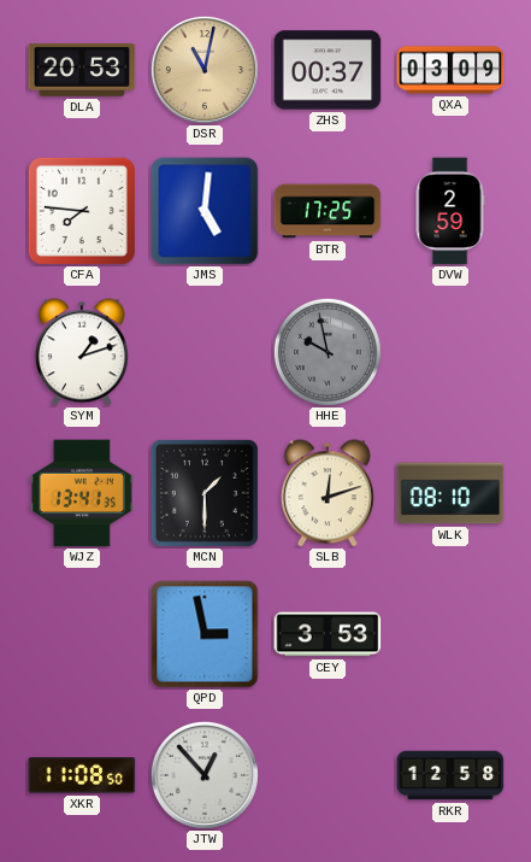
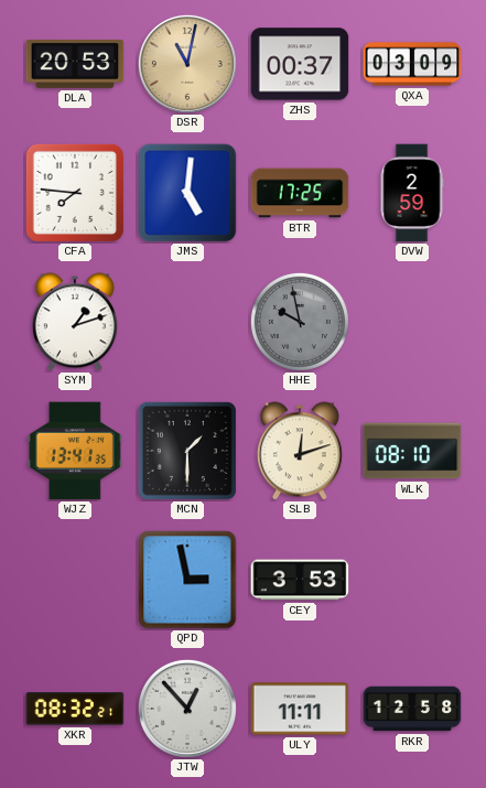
XKR: 11:08 -> 08:32
ULY: none -> 11:11
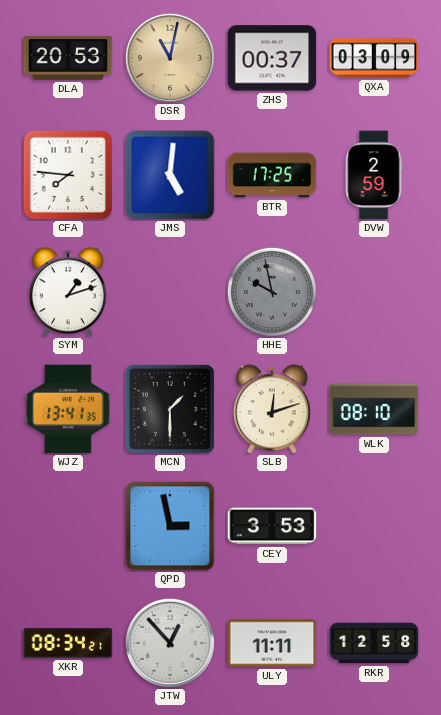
XKR: 08:32 -> 08:34
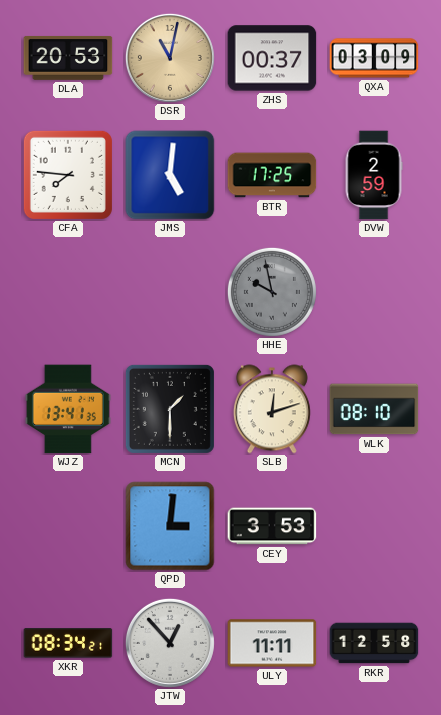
SYM: 1:12 -> none
QPD: 2:58 -> 3:01
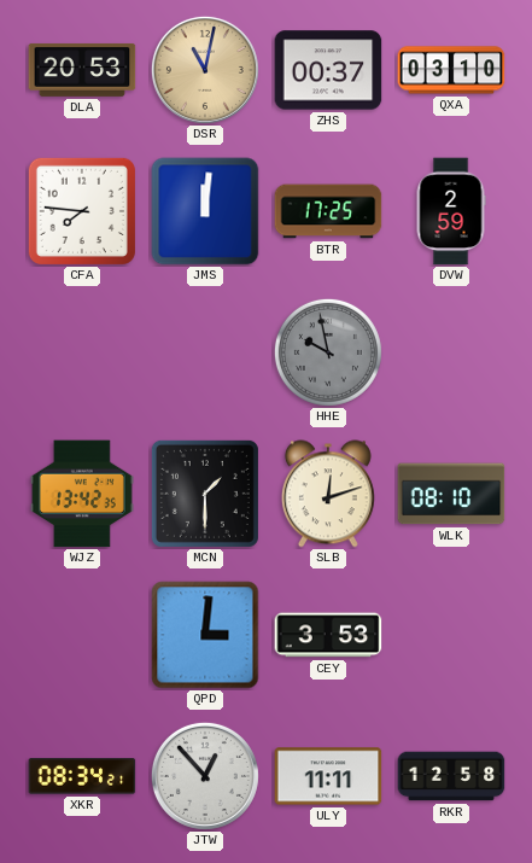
QXA: 03:09 -> 03:10
JMS: 5:01 -> 12:01
WJZ: 13:41 -> 13:42
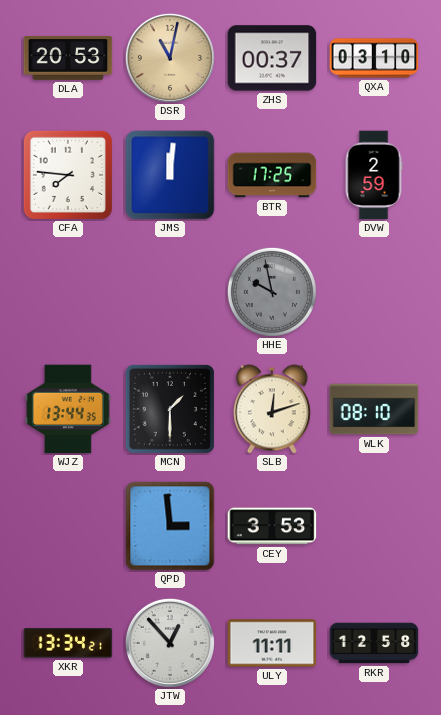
WJZ: 13:42 -> 13:44
QPD: 3:01 -> 2:59
XKR: 08:34 -> 13:34
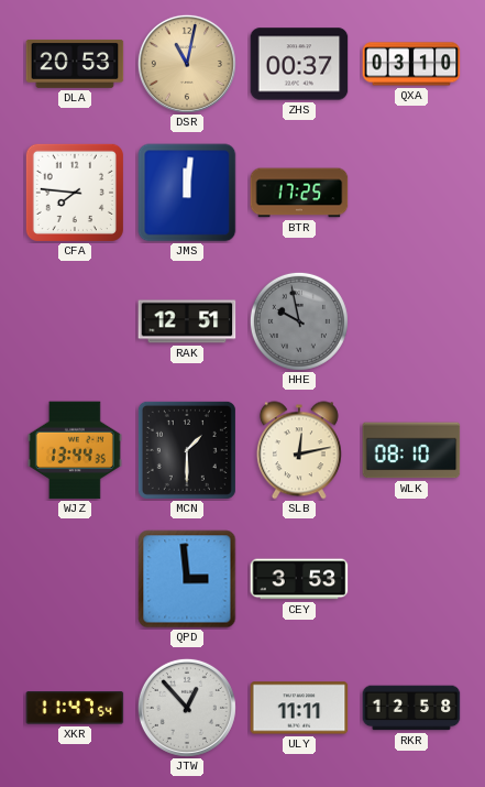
DVW: 2:59 -> none
RAK: none -> 12:51
SLB: 12:12 -> 12:13
XKR: 13:34 -> 11:47
